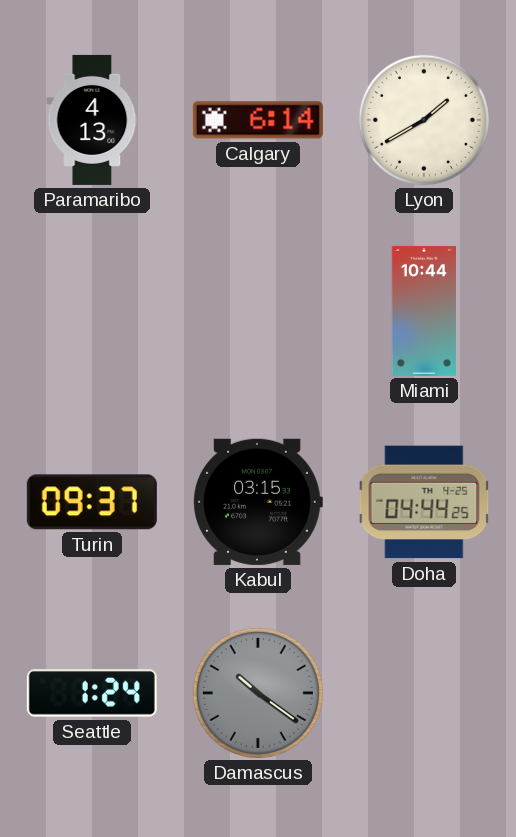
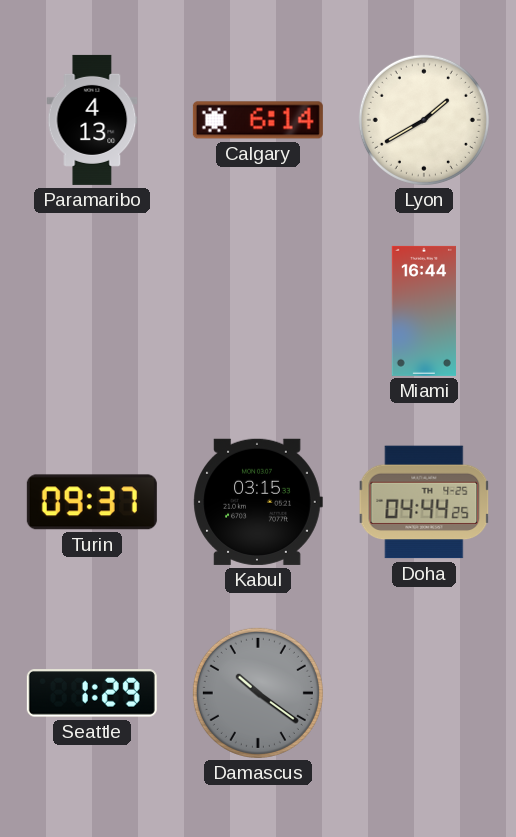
Miami: 10:44 -> 16:44
Seattle: 1:24 -> 1:29
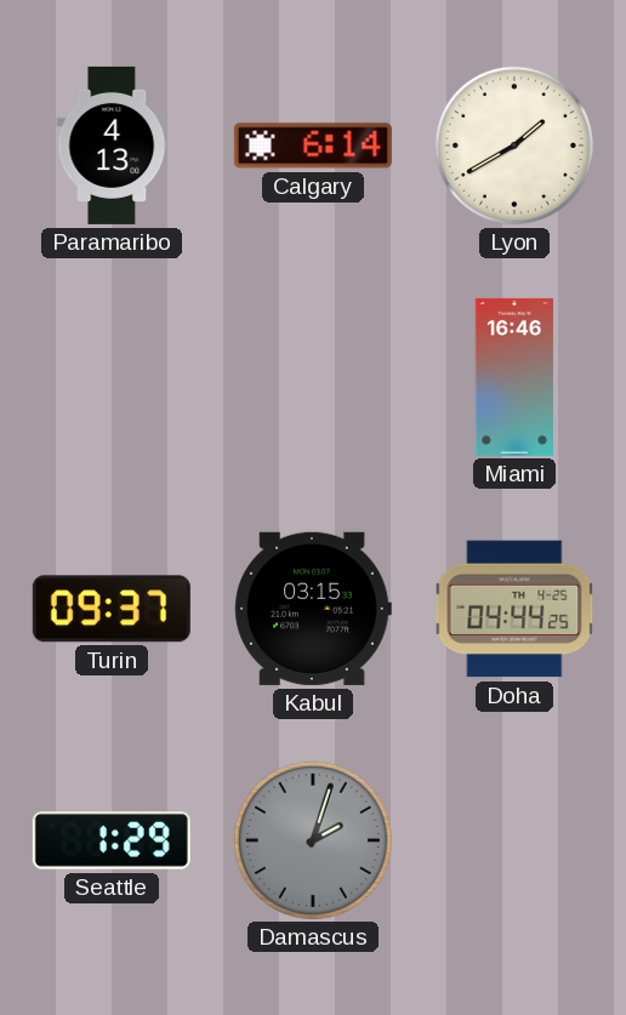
Miami: 16:44 -> 16:46
Damascus: 10:21 -> 2:03
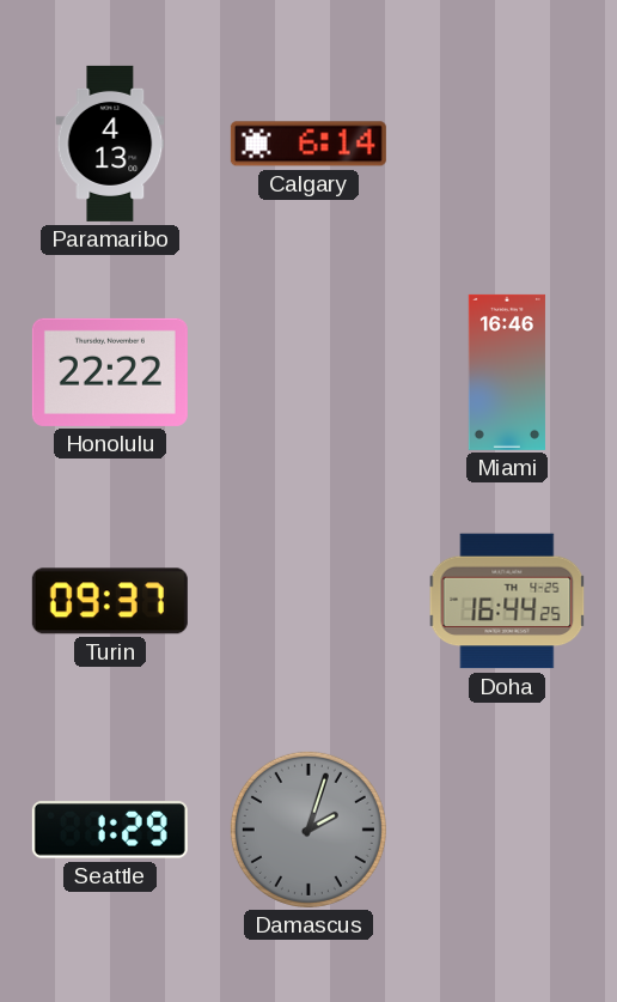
Lyon: 1:40 -> none
Honolulu: none -> 22:22
Kabul: 03:15 -> none
Doha: 04:44 -> 16:44
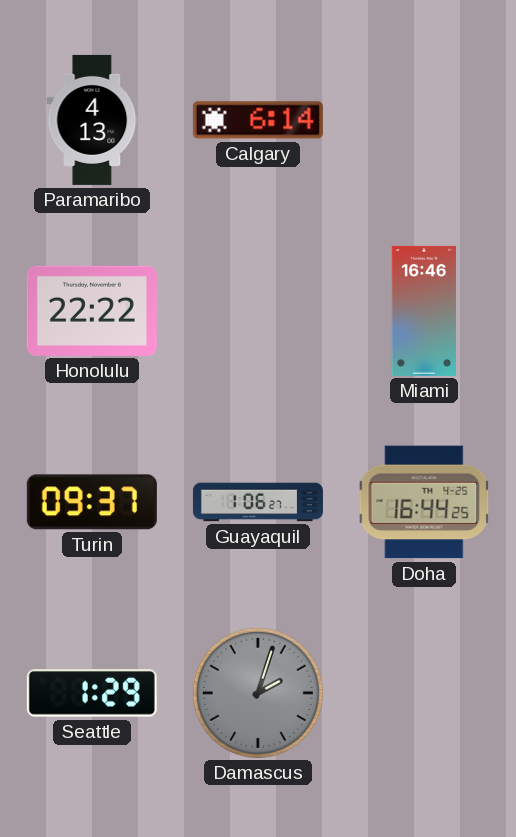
Guayaquil: none -> 1:06
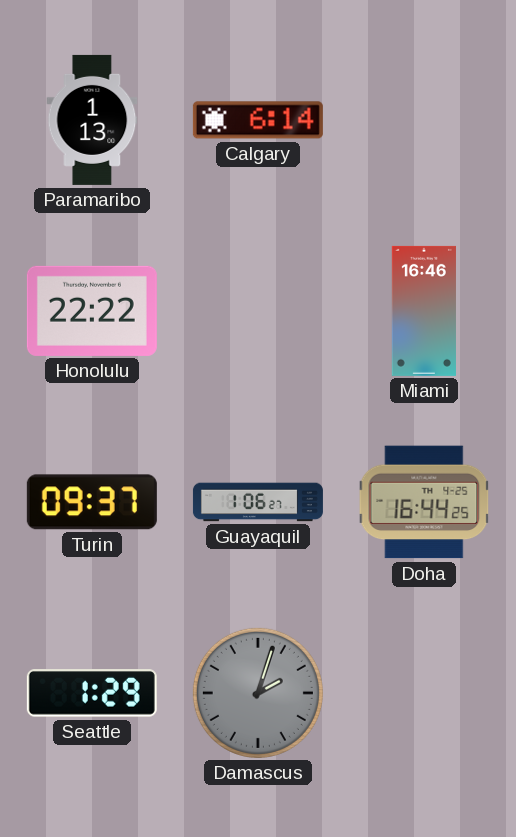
Paramaribo: 4:13 -> 1:13
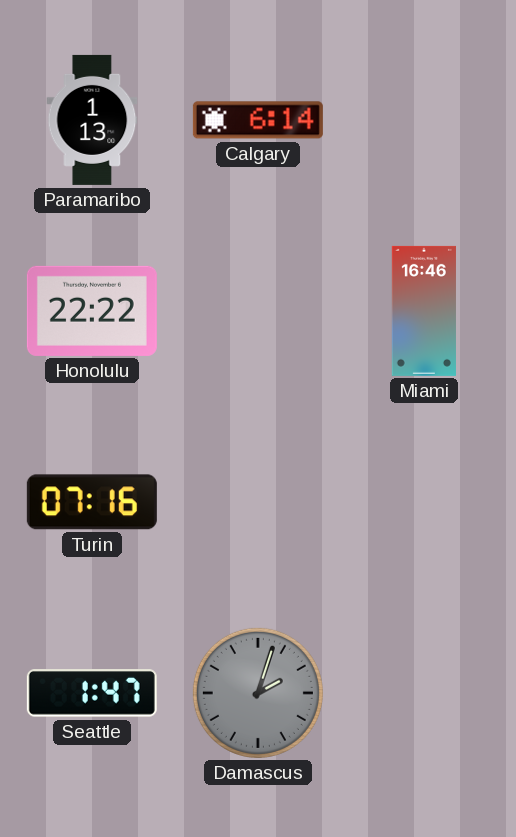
Turin: 09:37 -> 07:16
Guayaquil: 1:06 -> none
Doha: 16:44 -> none
Seattle: 1:29 -> 1:47
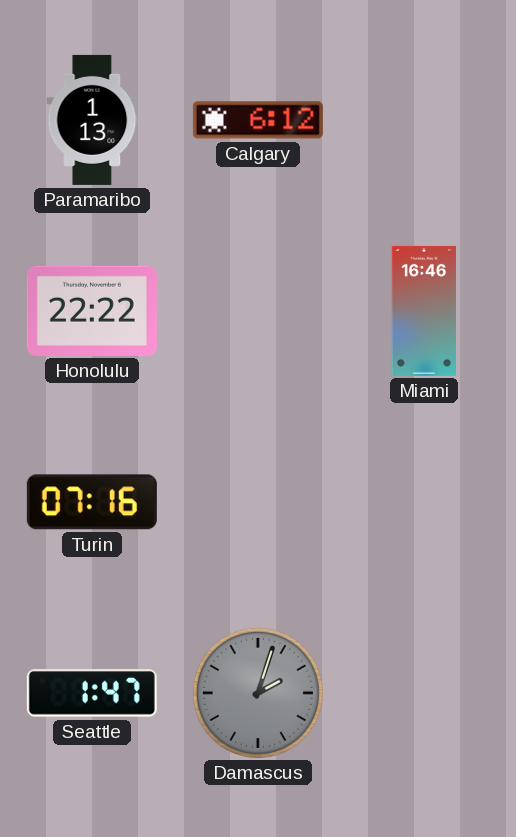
Calgary: 6:14 -> 6:12
